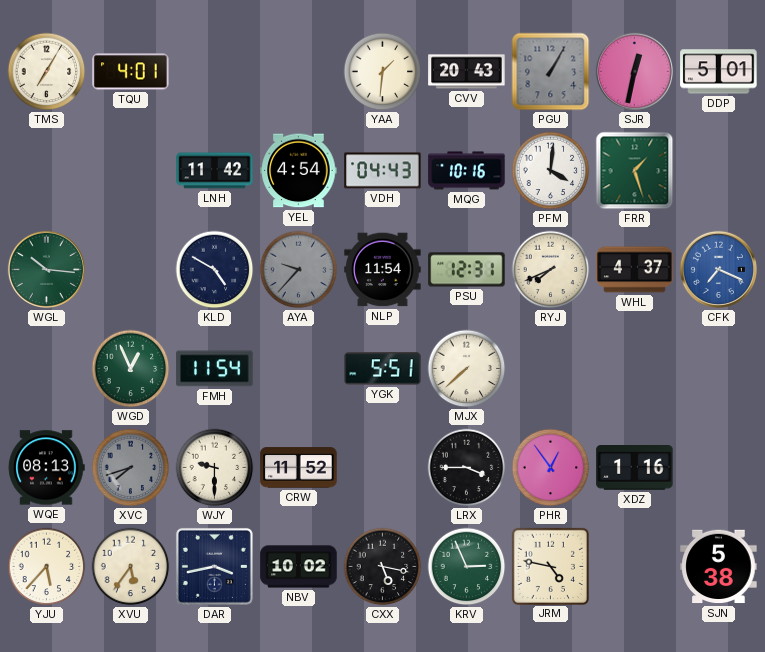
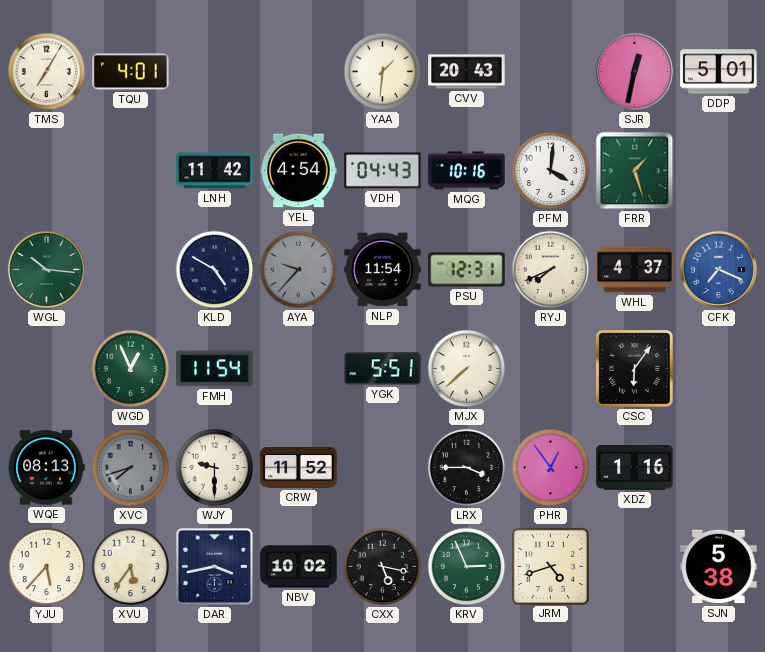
PGU: 1:05 -> none
CSC: none -> 6:06
JRM: 4:47 -> 4:42
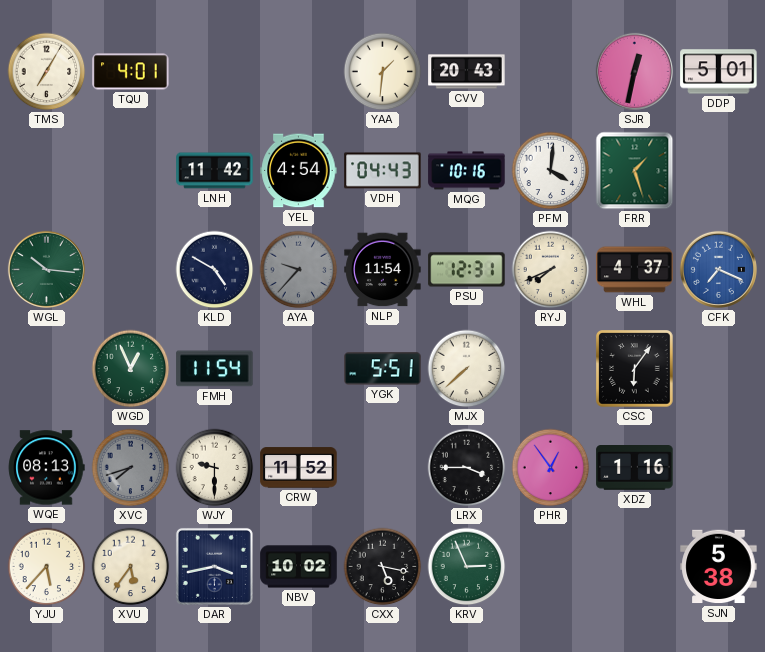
JRM: 4:42 -> none
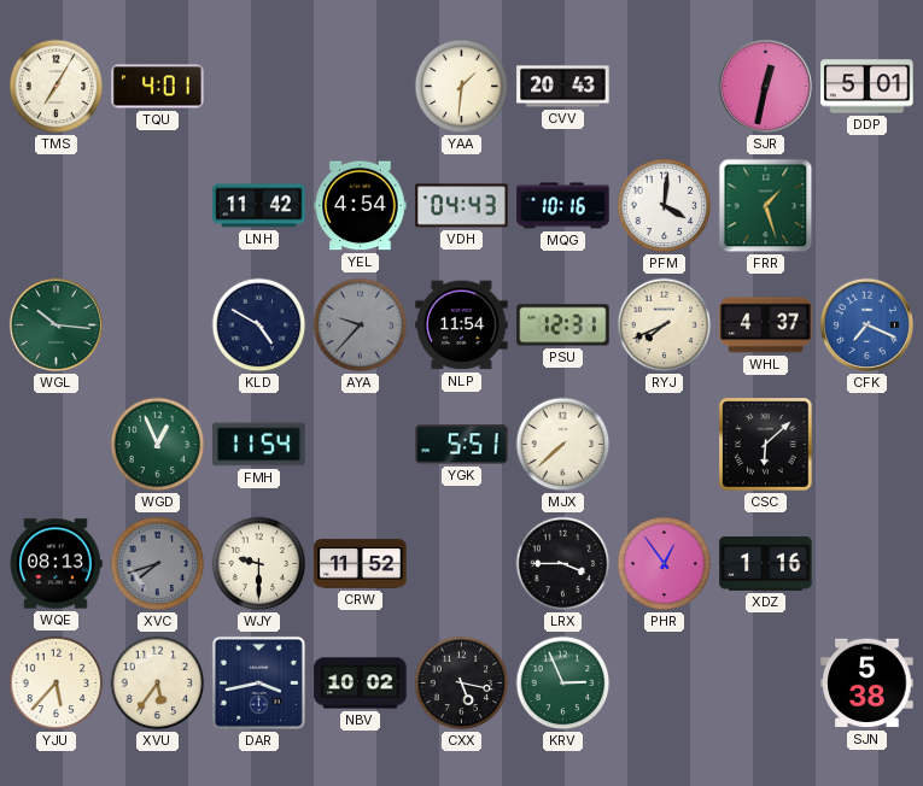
CSC: 6:06 -> 6:08
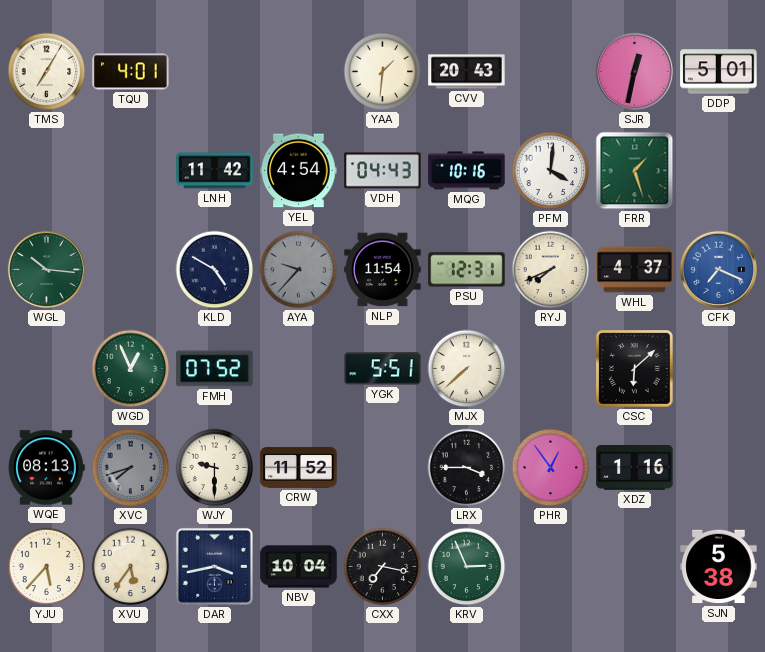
FMH: 11:54 -> 07:52
NBV: 10:02 -> 10:04
CXX: 5:17 -> 7:17
